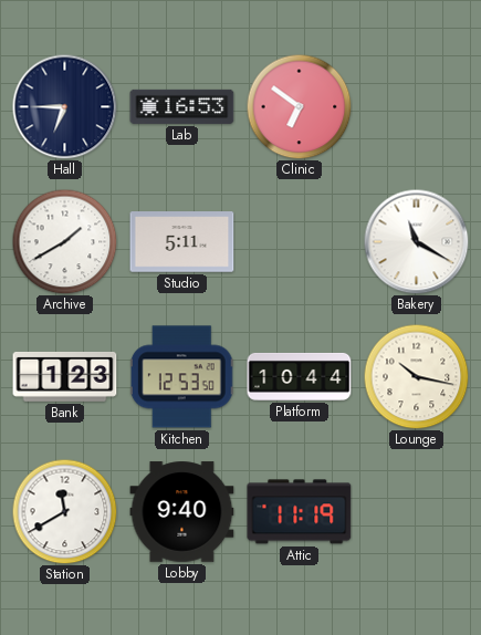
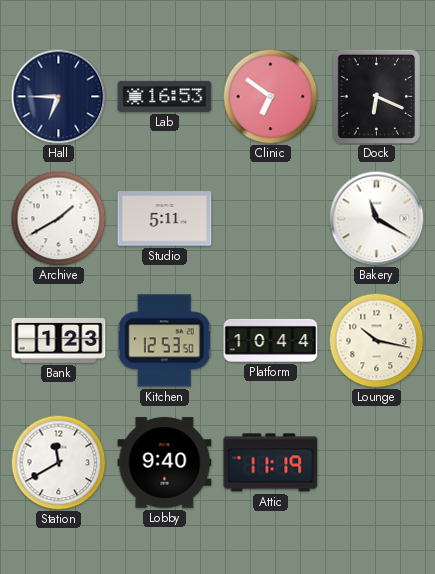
Dock: none -> 6:19
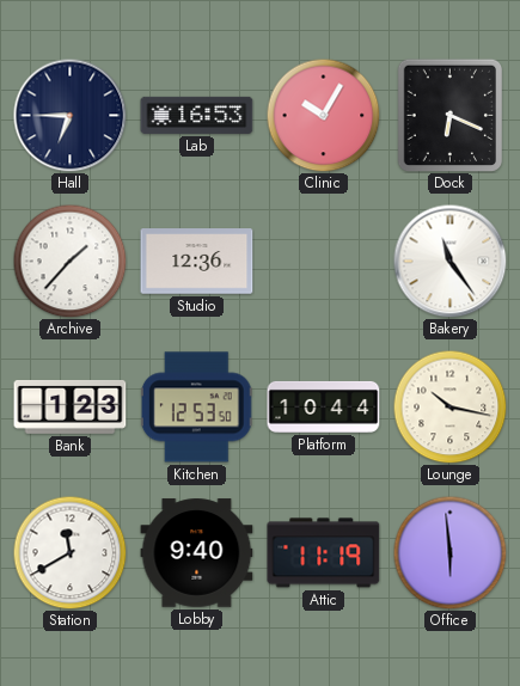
Clinic: 6:51 -> 10:05
Archive: 1:40 -> 1:37
Studio: 5:11 -> 12:36
Bakery: 11:20 -> 11:24
Office: none -> 5:59
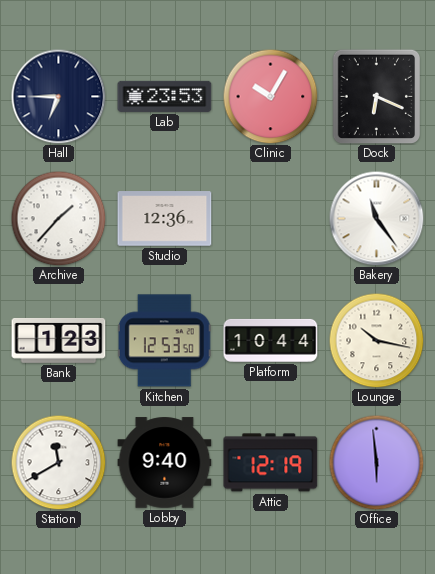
Lab: 16:53 -> 23:53
Attic: 11:19 -> 12:19
